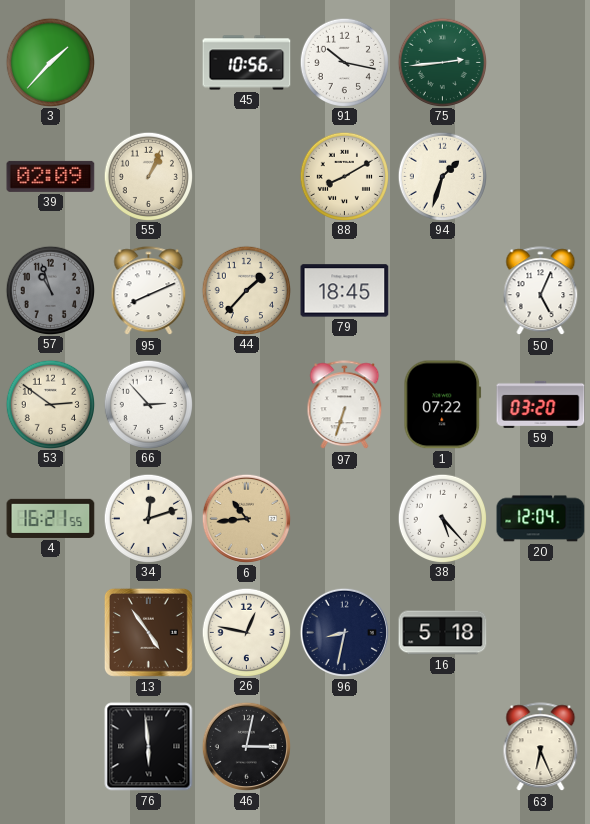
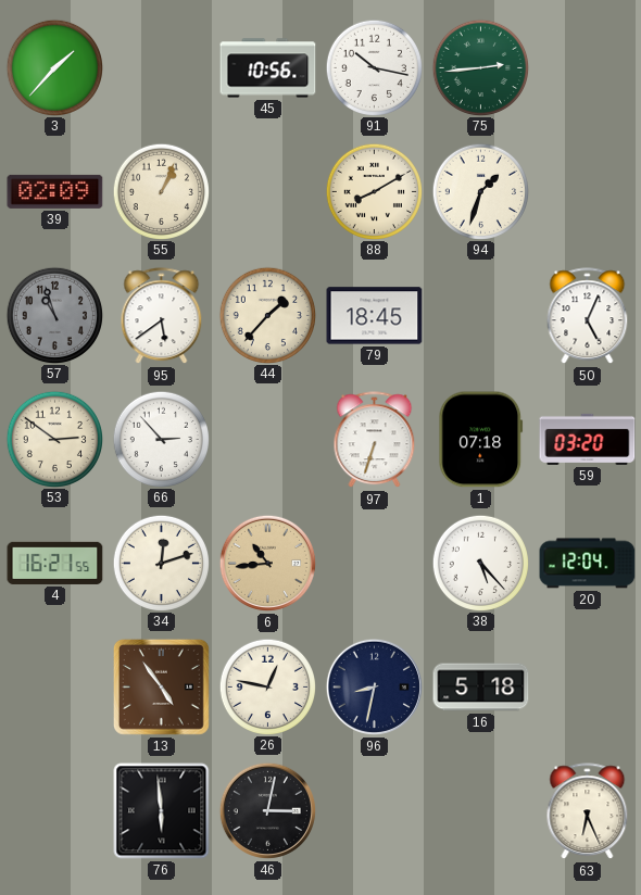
95: 8:11 -> 5:39
1: 07:22 -> 07:18
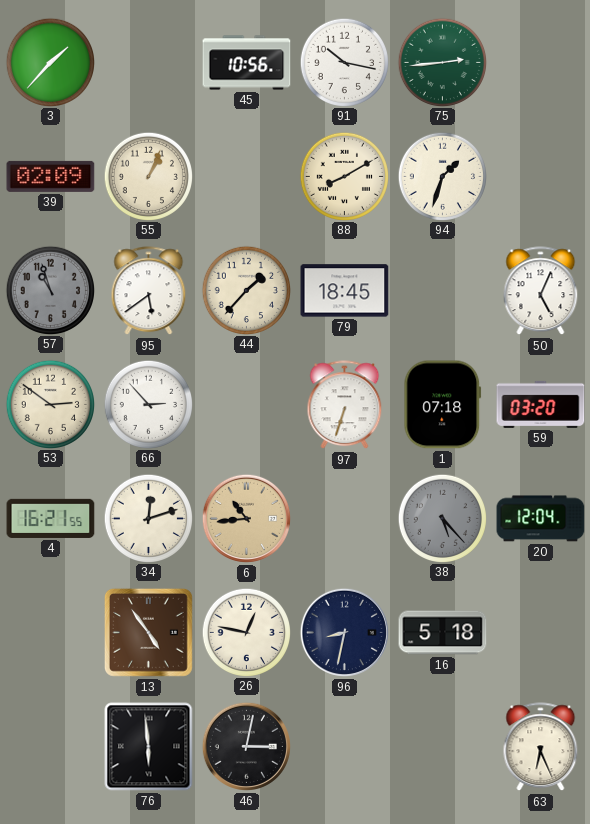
38 dial: white -> grey
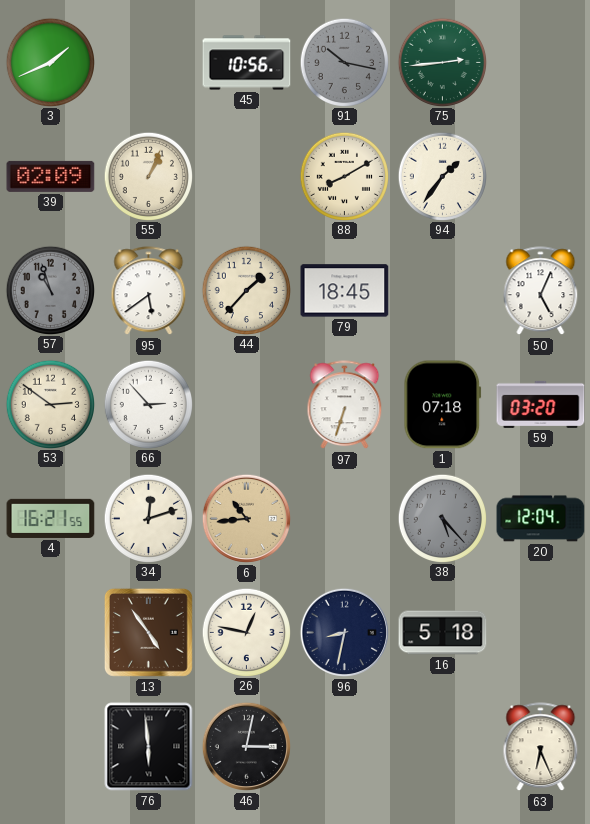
3: 1:37 -> 1:41
91 dial: white -> grey
94: 1:33 -> 1:36
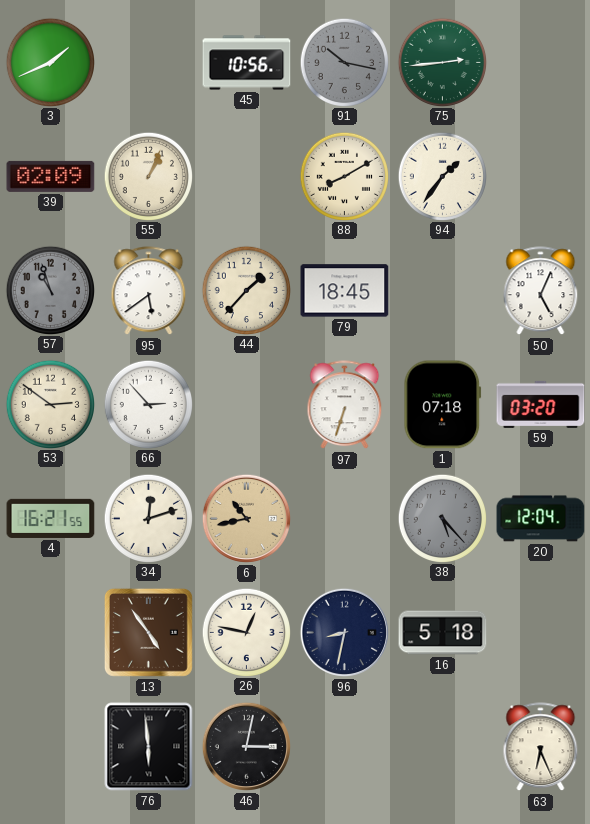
6: 10:44 -> 10:43
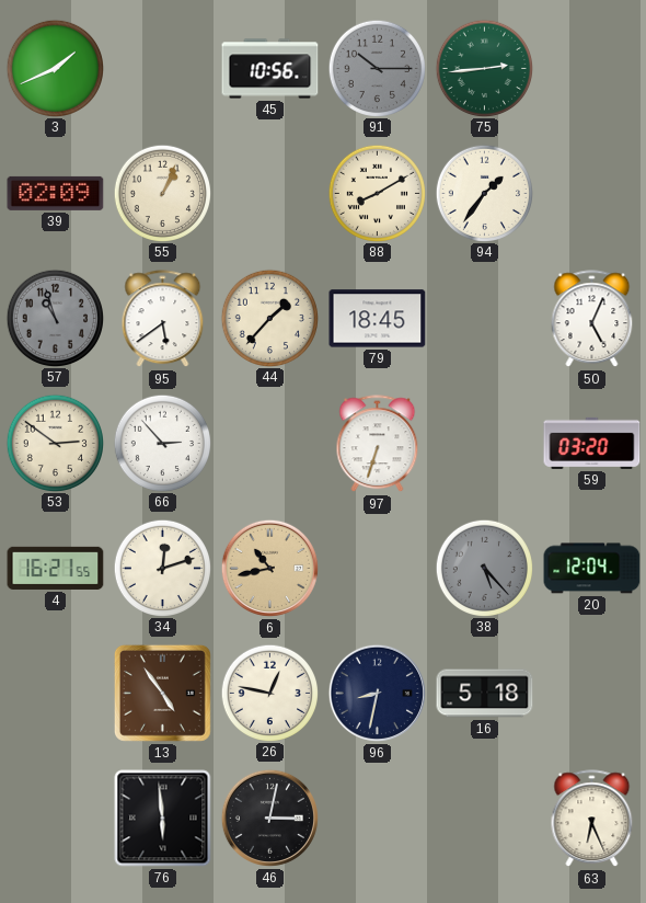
91: 10:17 -> 10:15
1: 07:18 -> none
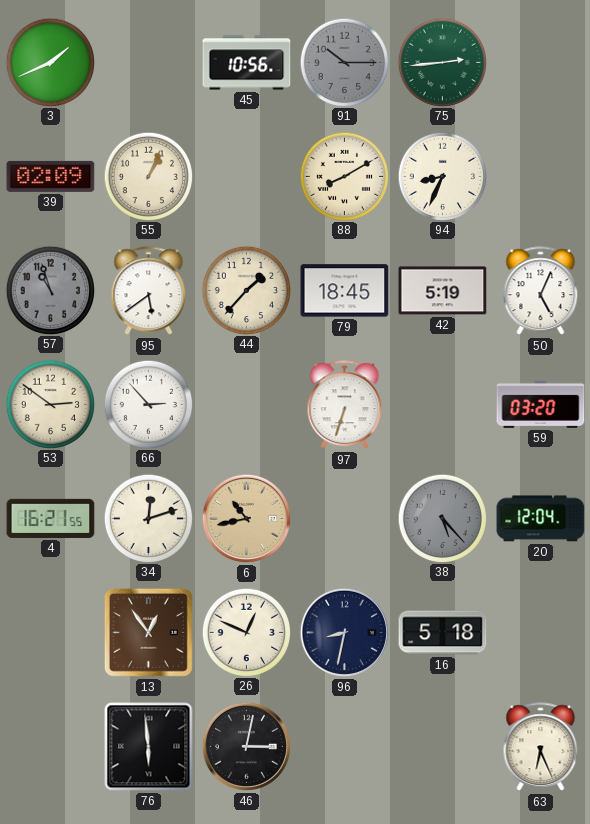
94: 1:36 -> 8:34
42: none -> 5:19
13: 4:54 -> 12:54
26: 12:47 -> 12:49
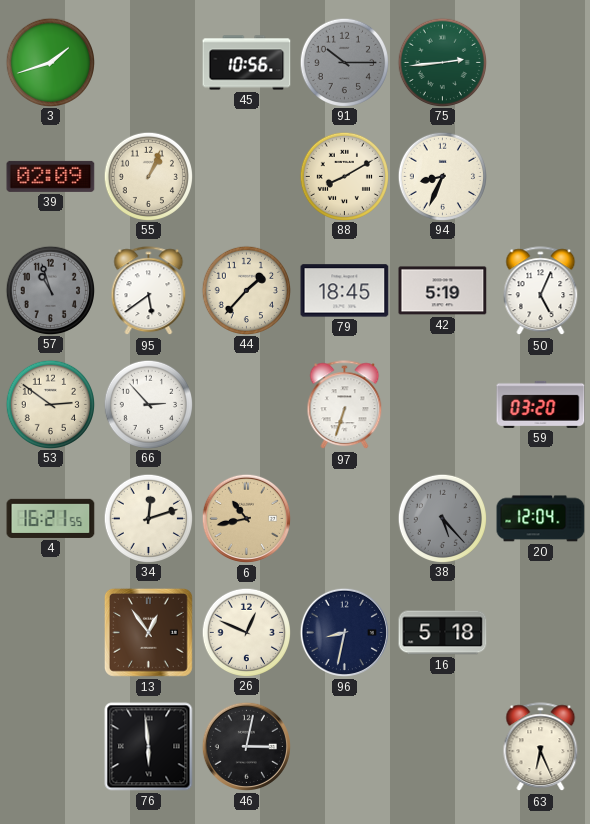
3: 1:41 -> 1:42
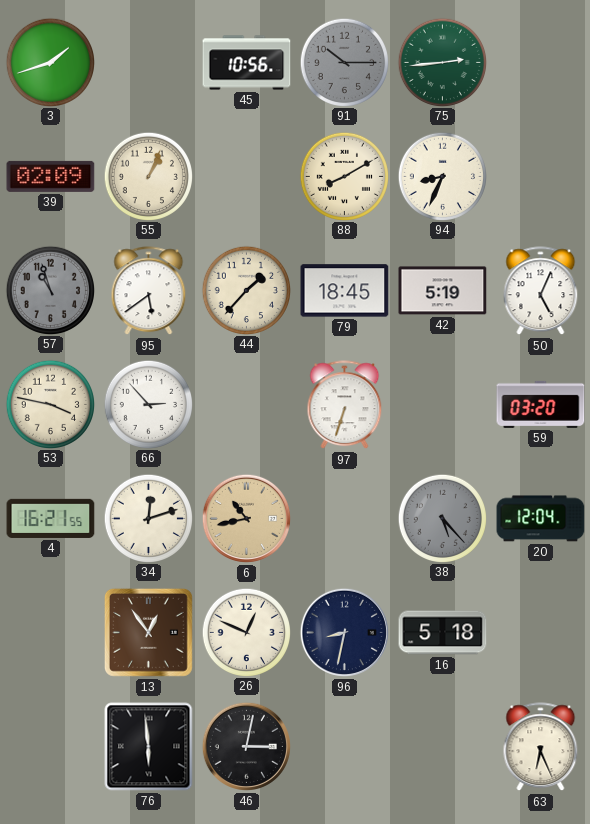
53: 2:51 -> 3:47
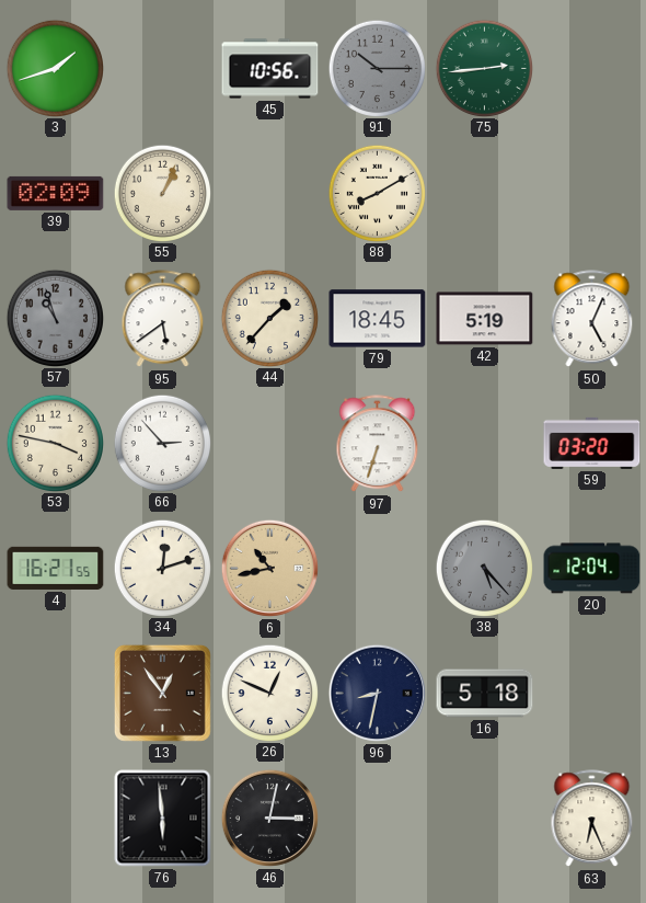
94: 8:34 -> none
